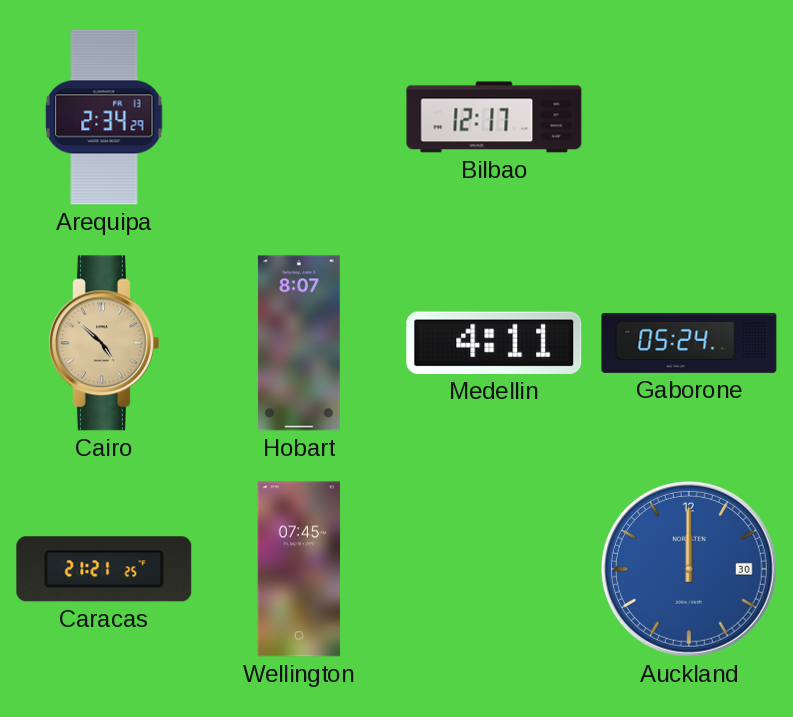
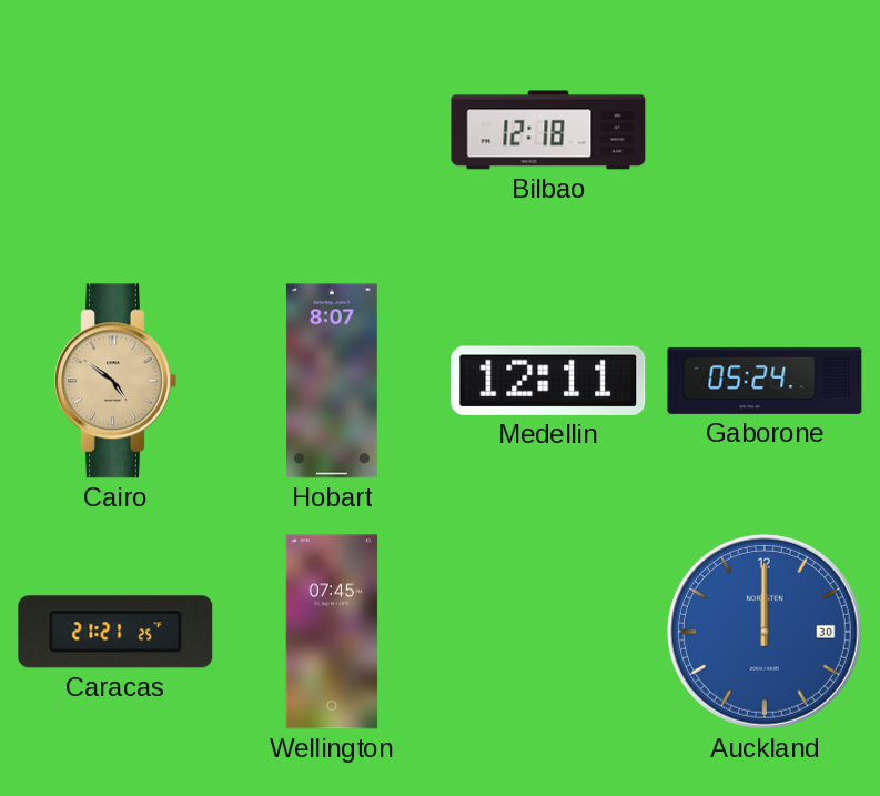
Arequipa: 2:34 -> none
Bilbao: 12:17 -> 12:18
Cairo: 4:52 -> 4:51
Medellin: 4:11 -> 12:11
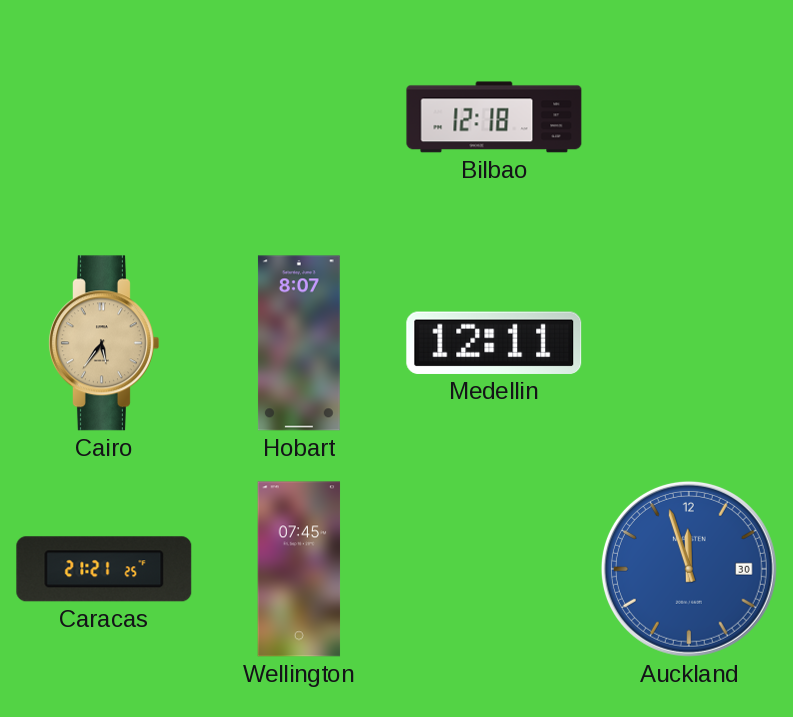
Cairo: 4:51 -> 5:36
Gaborone: 05:24 -> none
Auckland: 12:00 -> 11:57
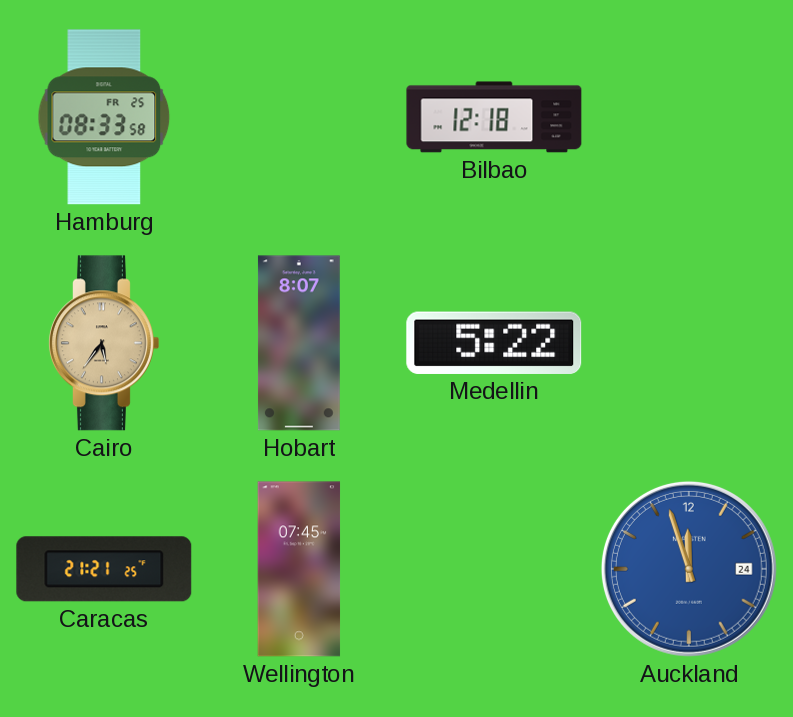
Hamburg: none -> 08:33
Medellin: 12:11 -> 5:22
Auckland date: 30 -> 24
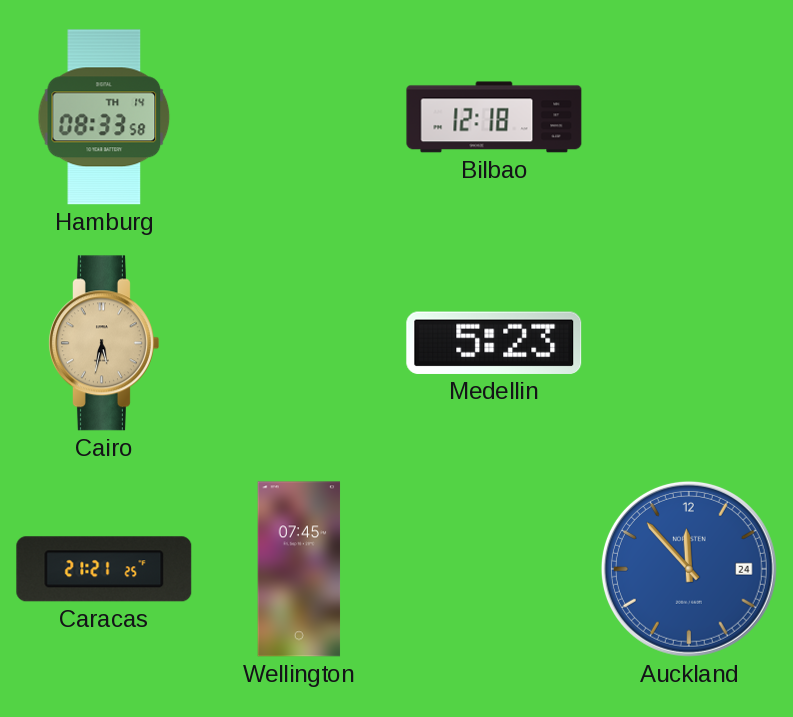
Hamburg date: FR 25 -> TH 14
Cairo: 5:36 -> 5:32
Hobart: 8:07 -> none
Medellin: 5:22 -> 5:23
Auckland: 11:57 -> 11:53
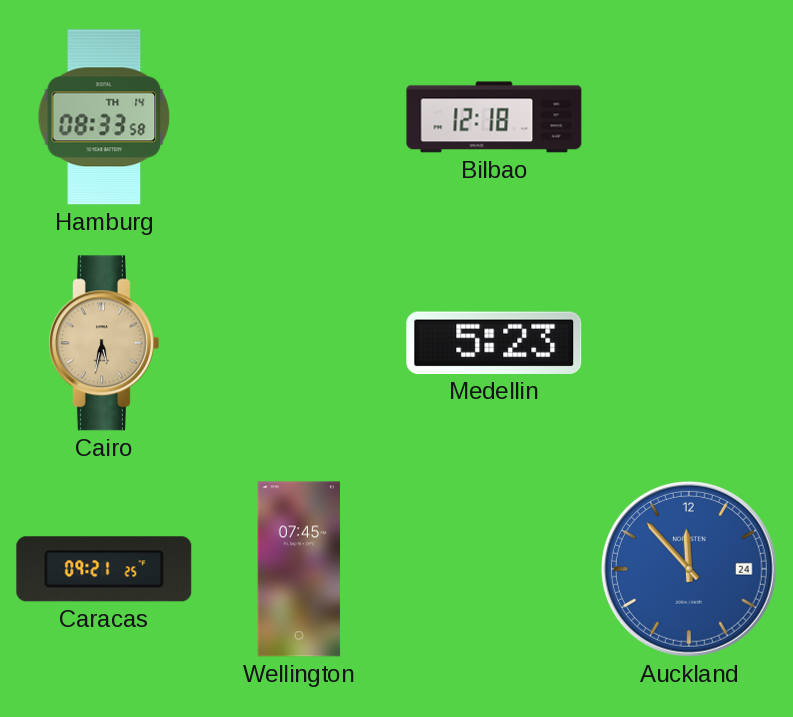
Caracas: 21:21 -> 09:21
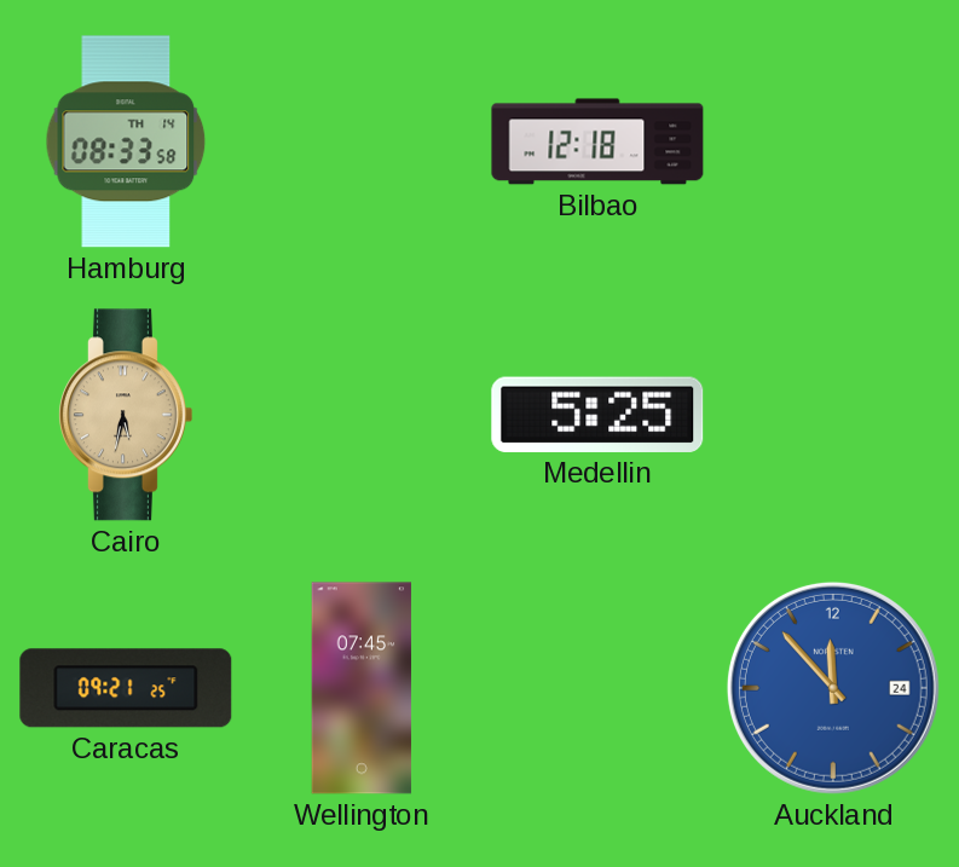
Medellin: 5:23 -> 5:25
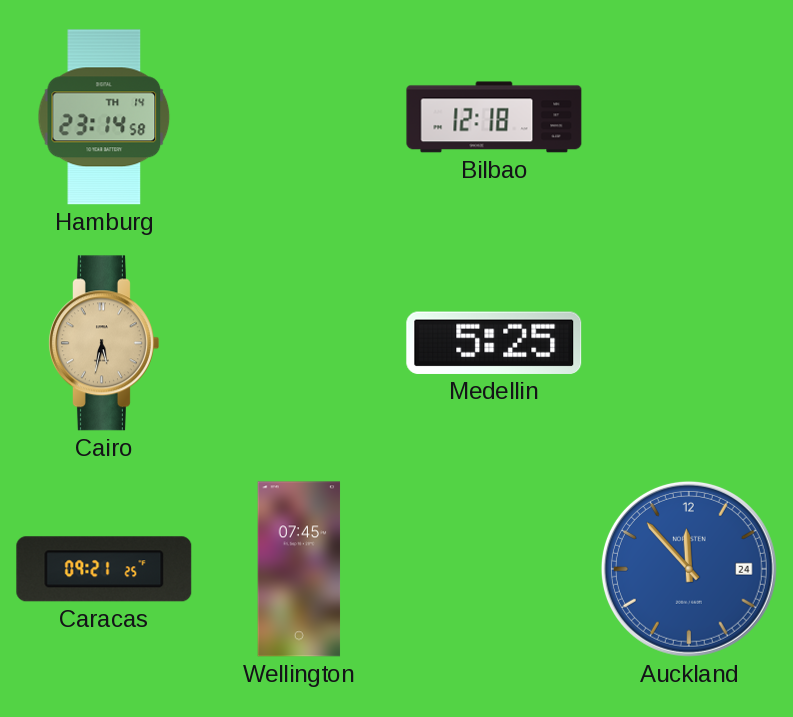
Hamburg: 08:33 -> 23:14
